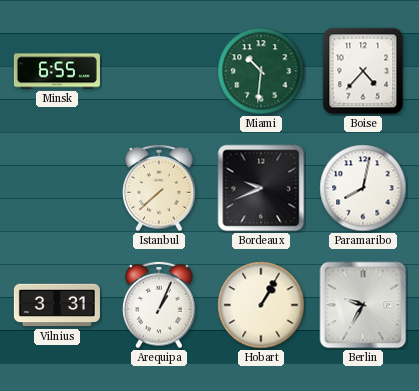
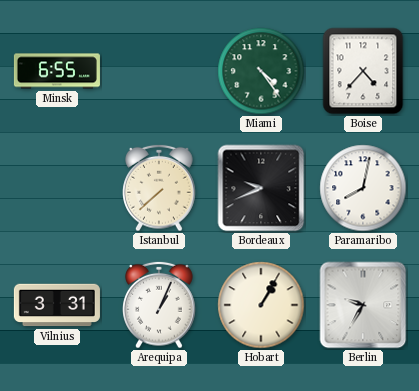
Miami: 10:31 -> 4:24
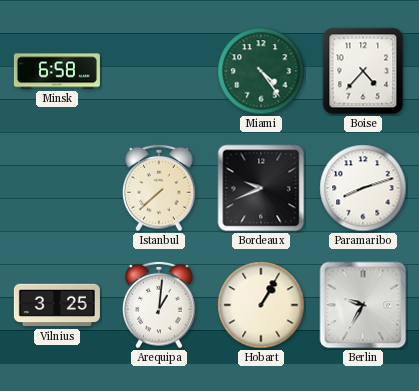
Minsk: 6:55 -> 6:58
Paramaribo: 8:02 -> 8:12
Vilnius: 3:31 -> 3:25
Arequipa: 1:04 -> 1:01
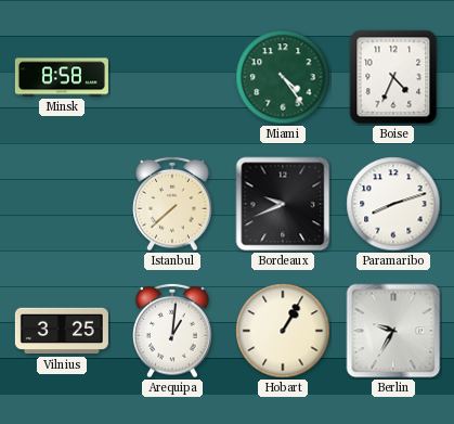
Minsk: 6:58 -> 8:58
Boise: 4:37 -> 4:34
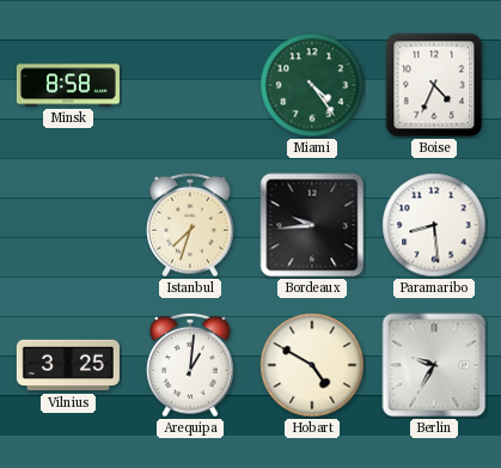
Istanbul: 7:38 -> 7:33
Bordeaux: 9:41 -> 9:44
Paramaribo: 8:12 -> 8:29
Hobart: 1:05 -> 4:50
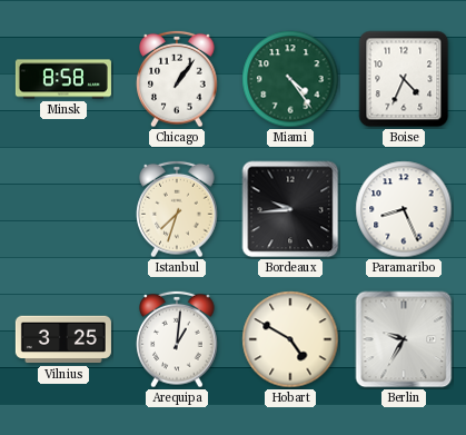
Chicago: none -> 1:06
Paramaribo: 8:29 -> 8:26
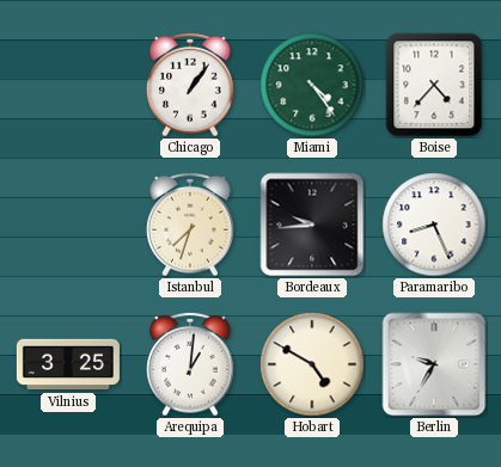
Minsk: 8:58 -> none
Boise: 4:34 -> 4:37
